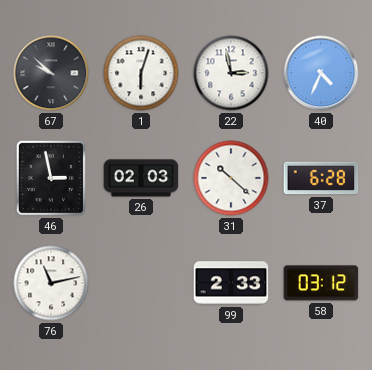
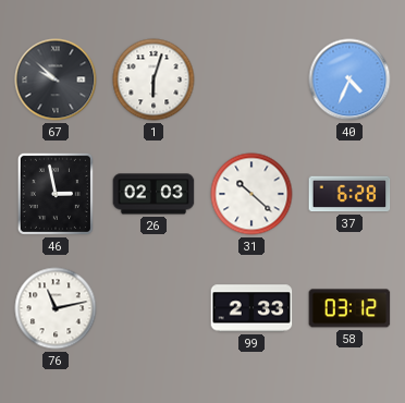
22: 2:58 -> none
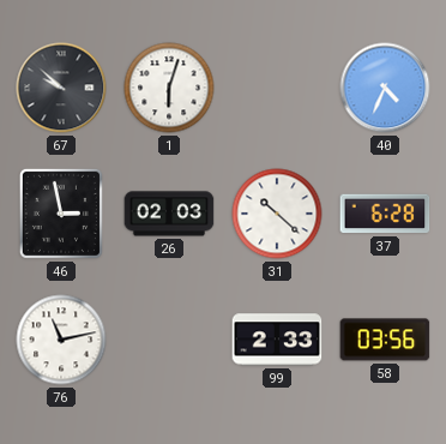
58: 03:12 -> 03:56
